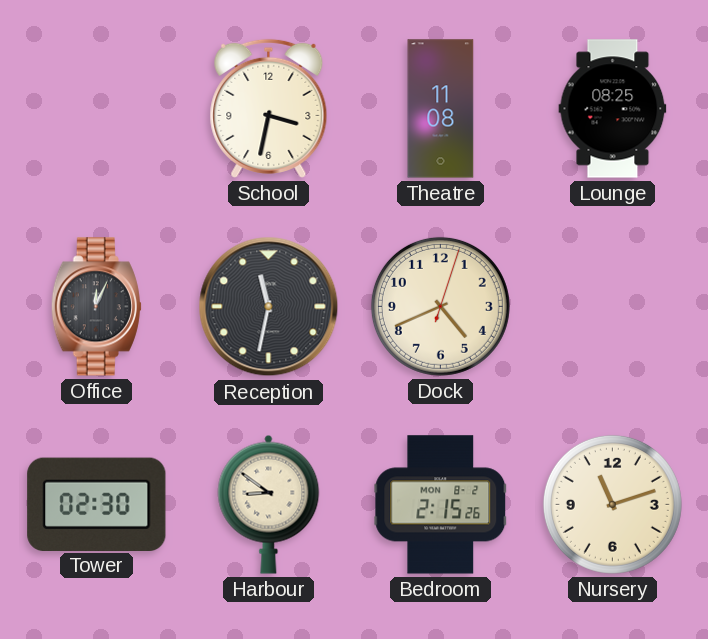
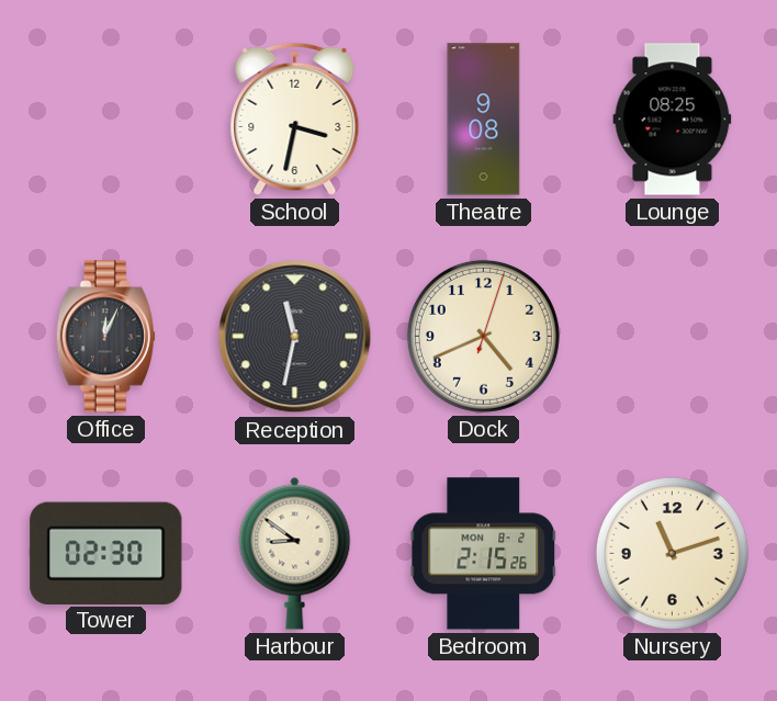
Theatre: 11:08 -> 9:08
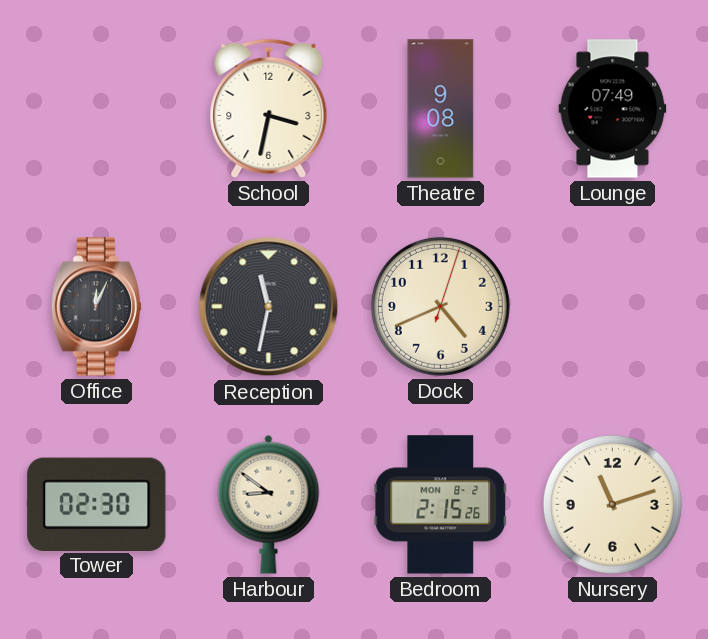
Lounge: 08:25 -> 07:49
